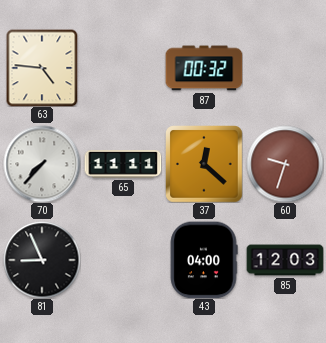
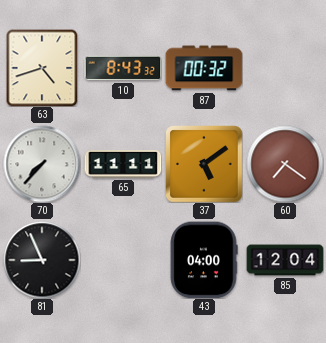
63: 4:46 -> 4:42
10: none -> 8:43
37: 12:22 -> 5:09
60: 9:33 -> 7:21
85: 12:03 -> 12:04
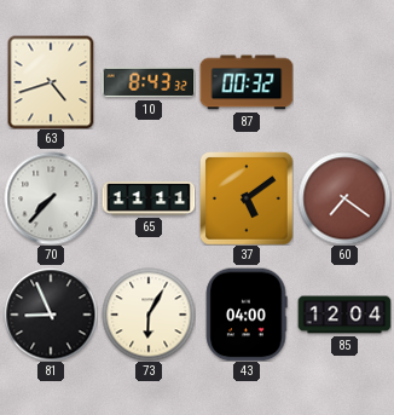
73: none -> 6:05
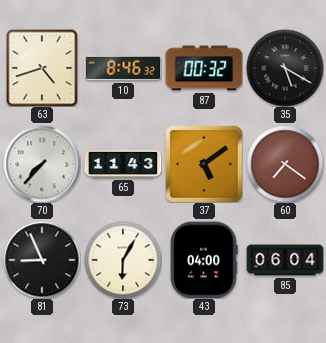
10: 8:43 -> 8:46
35: none -> 5:20
65: 11:11 -> 11:43
85: 12:04 -> 06:04
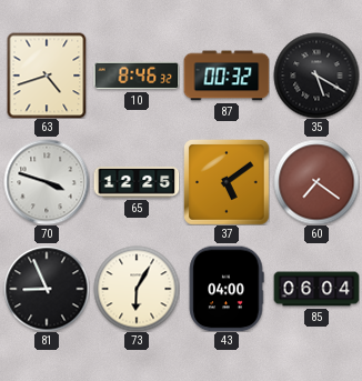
70: 7:37 -> 3:48
65: 11:43 -> 12:25
